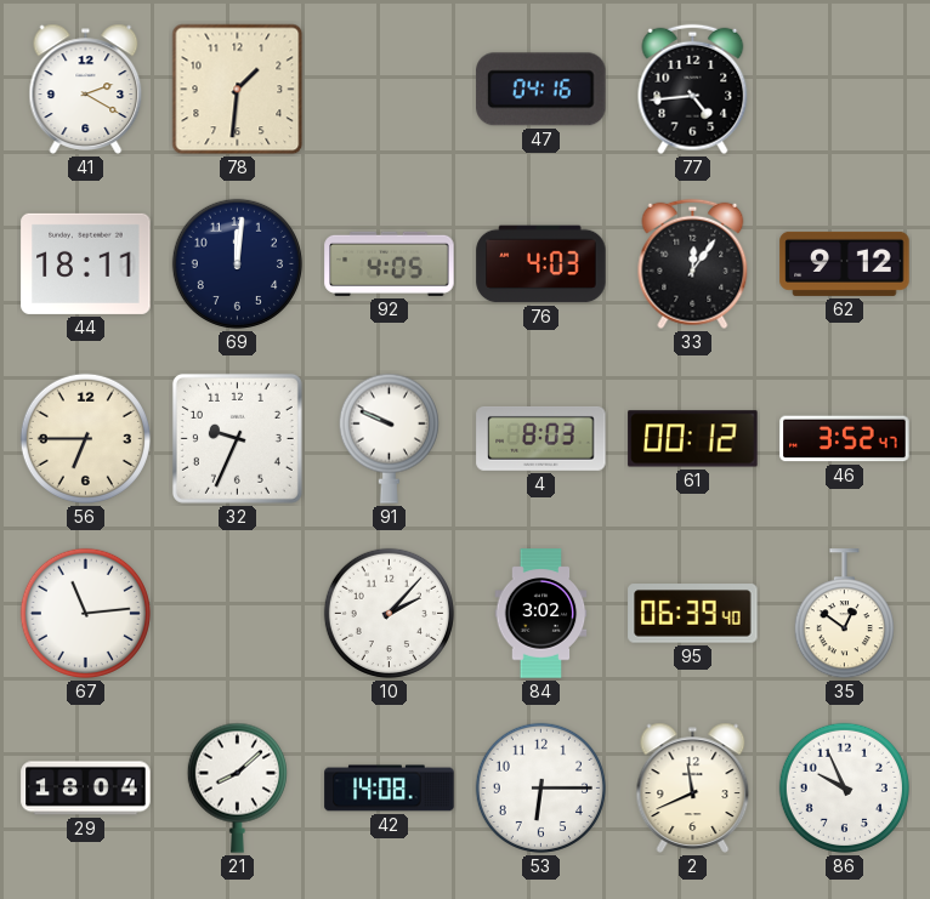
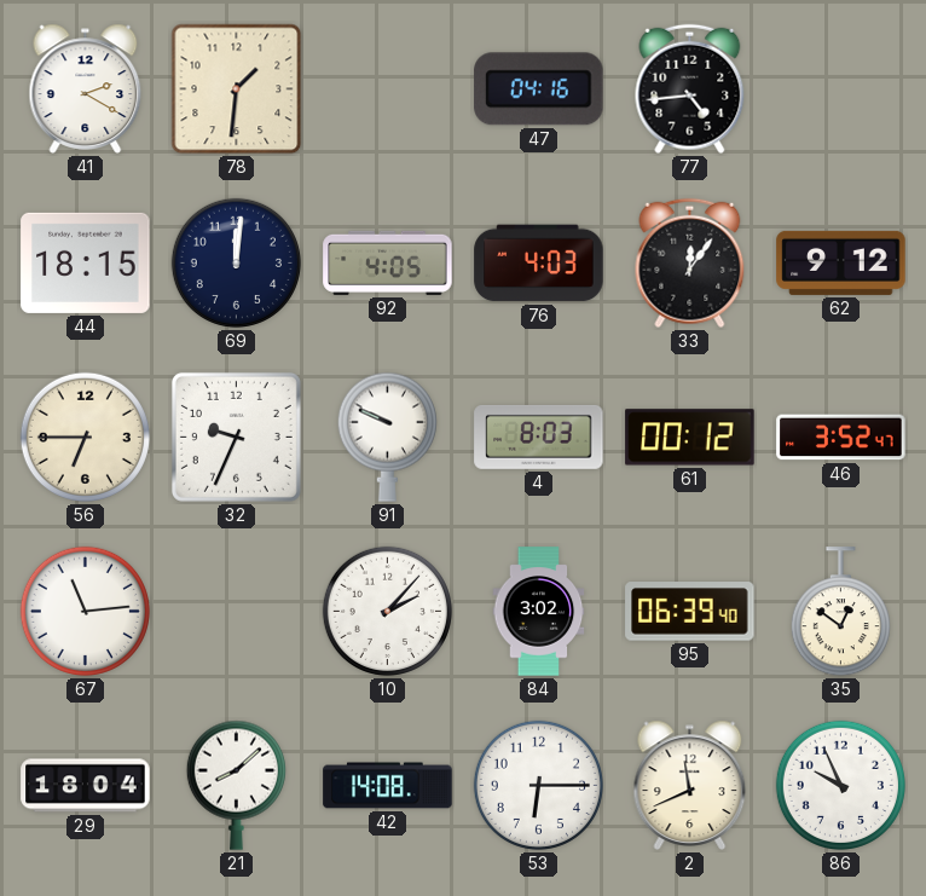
44: 18:11 -> 18:15
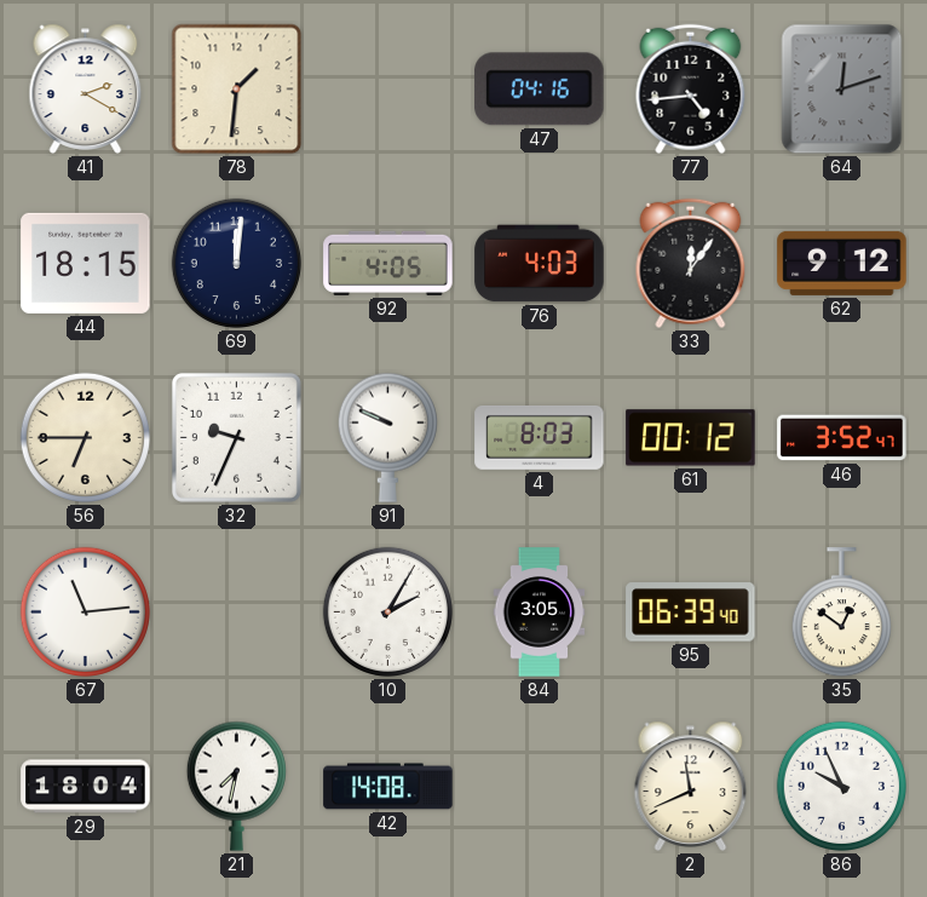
64: none -> 12:12
10: 2:07 -> 2:05
84: 3:02 -> 3:05
21: 8:08 -> 7:32
53: 6:15 -> none
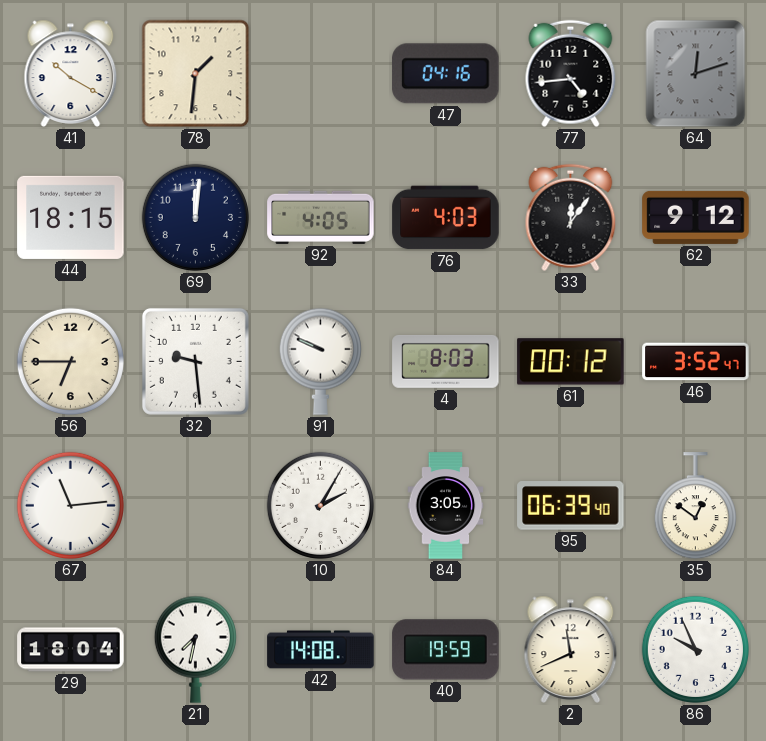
41: 2:20 -> 10:20
32: 9:34 -> 9:29
40: none -> 19:59
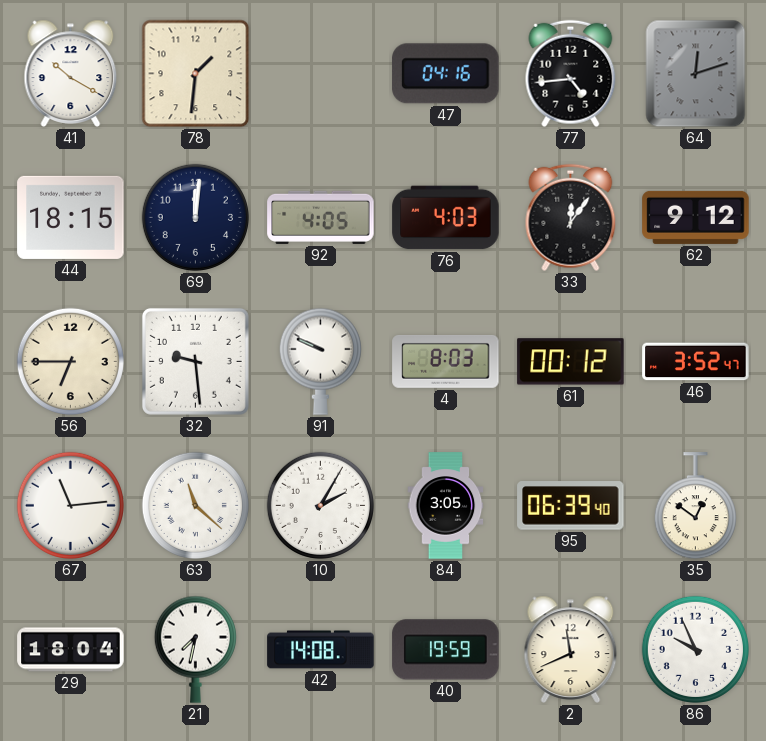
63: none -> 11:22
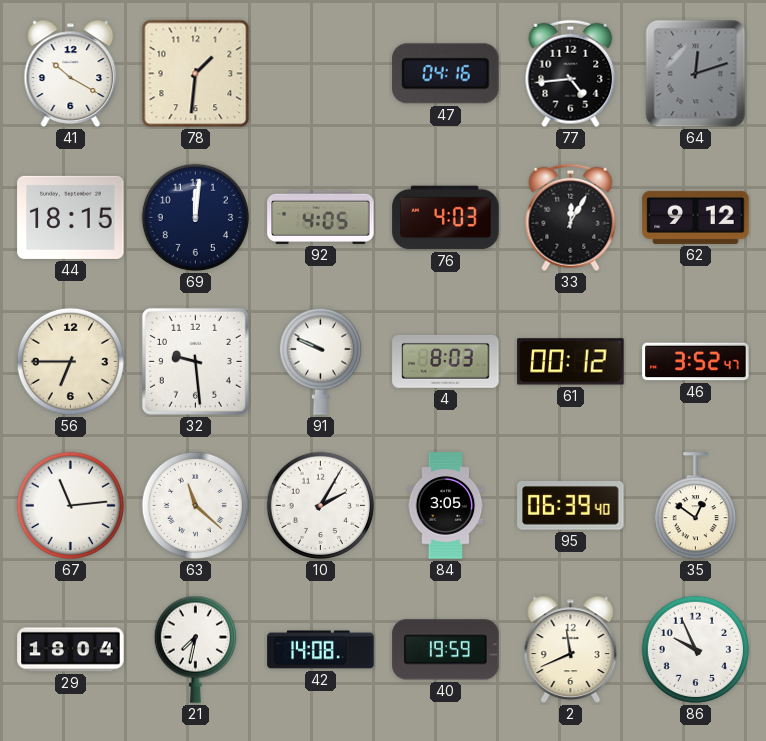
33: 12:06 -> 12:05
